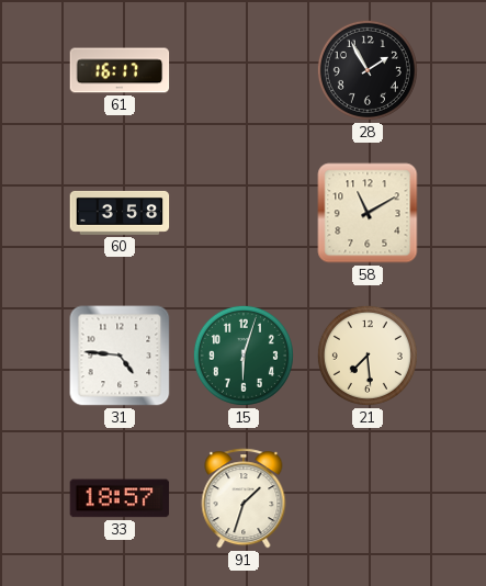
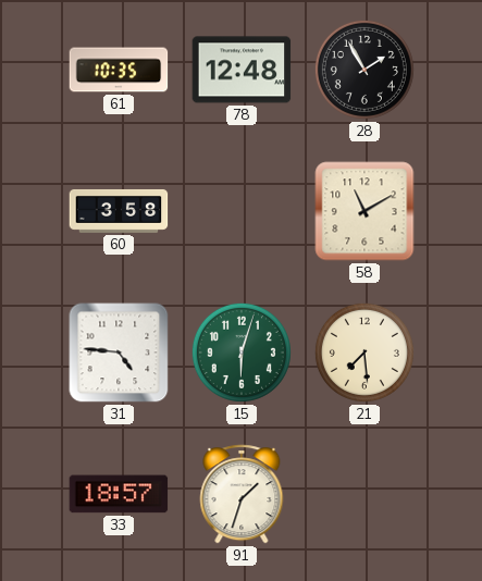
61: 16:17 -> 10:35
78: none -> 12:48
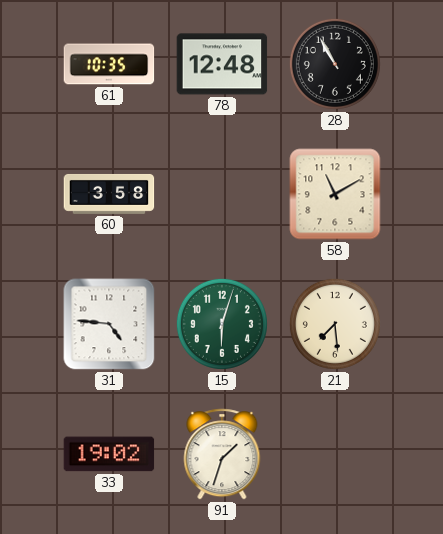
28: 1:55 -> 10:55
33: 18:57 -> 19:02
